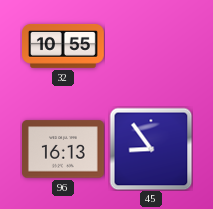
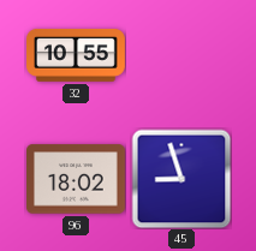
96: 16:13 -> 18:02
45: 8:54 -> 8:57
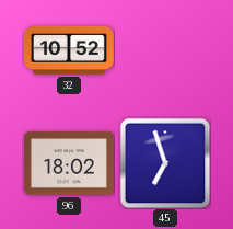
32: 10:55 -> 10:52
45: 8:57 -> 6:57
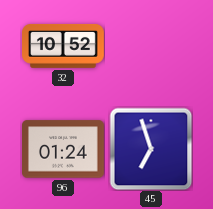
96: 18:02 -> 01:24
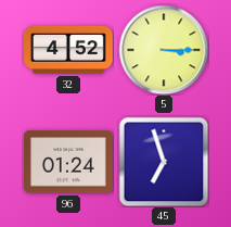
32: 10:52 -> 4:52
5: none -> 3:15
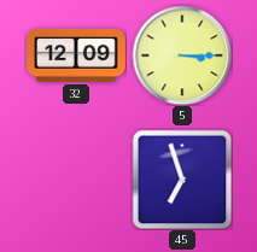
32: 4:52 -> 12:09
96: 01:24 -> none
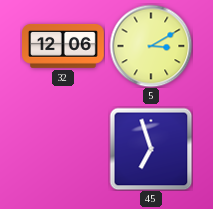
32: 12:09 -> 12:06
5: 3:15 -> 3:10
